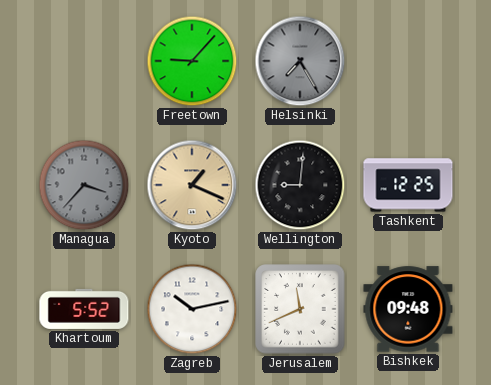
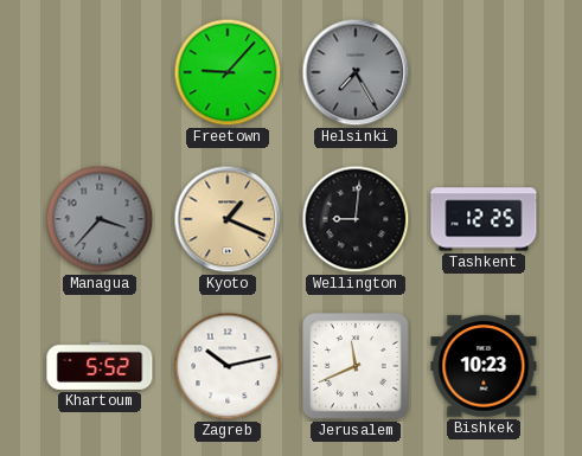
Bishkek: 09:48 -> 10:23
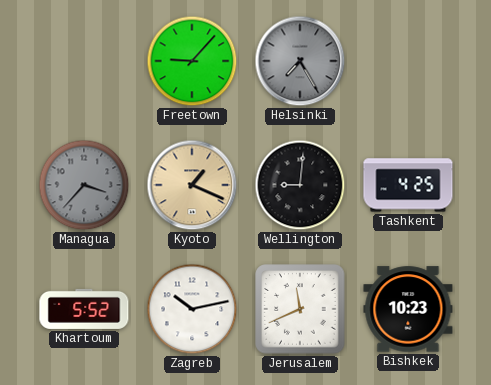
Tashkent: 12:25 -> 4:25
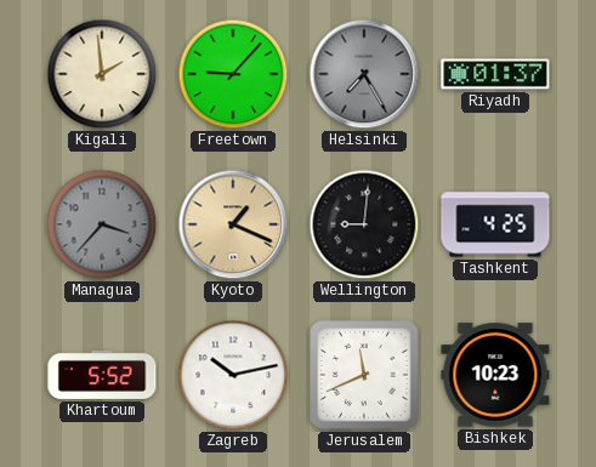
Kigali: none -> 1:59
Riyadh: none -> 01:37
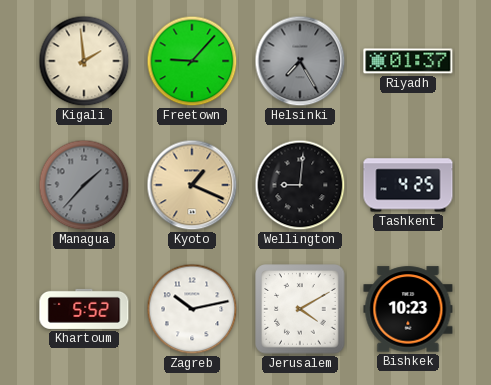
Managua: 3:37 -> 1:37
Jerusalem: 11:41 -> 4:10
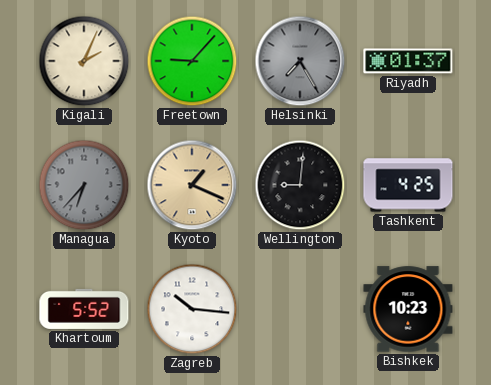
Kigali: 1:59 -> 2:04
Managua: 1:37 -> 6:37
Zagreb: 10:13 -> 10:16
Jerusalem: 4:10 -> none
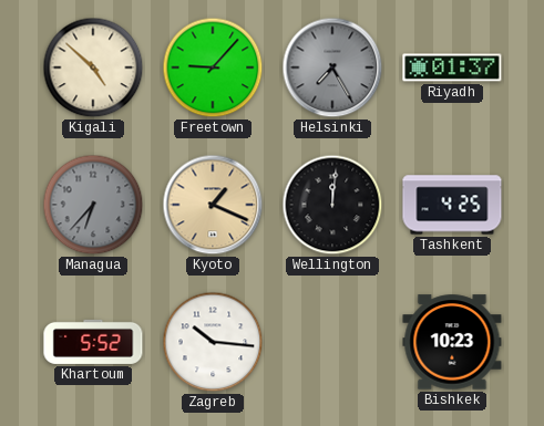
Kigali: 2:04 -> 4:52
Wellington: 9:01 -> 12:01
